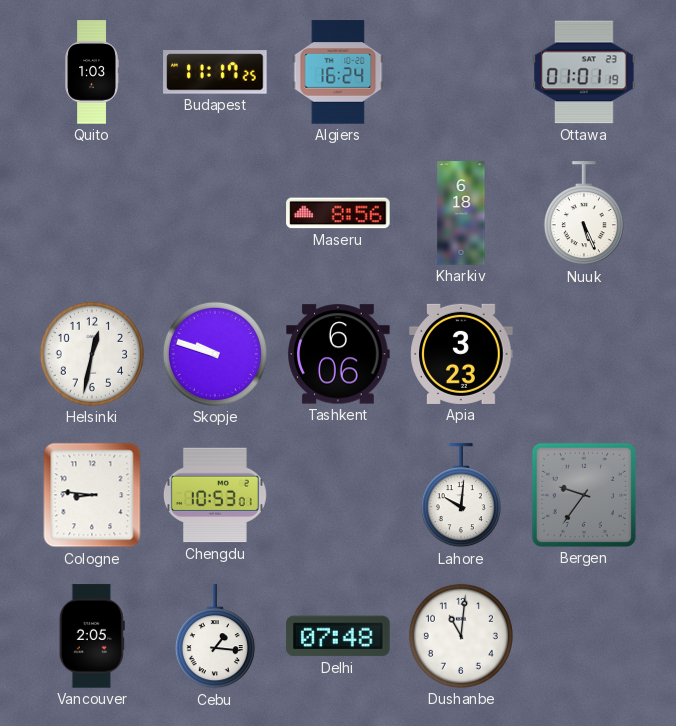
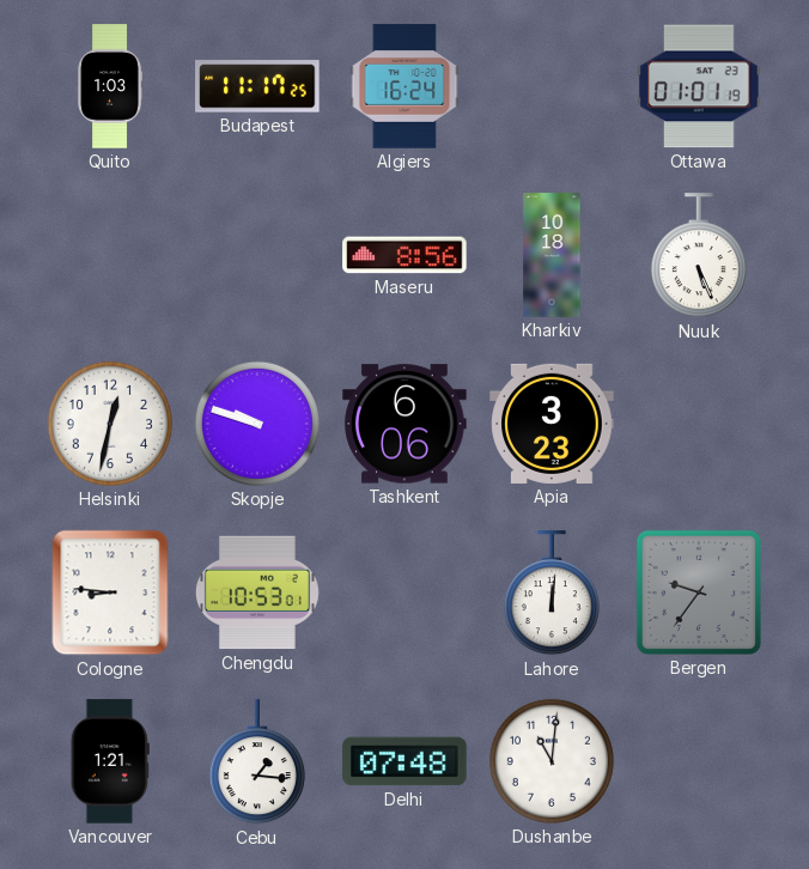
Kharkiv: 6:18 -> 10:18
Lahore: 10:01 -> 12:01
Vancouver: 2:05 -> 1:21
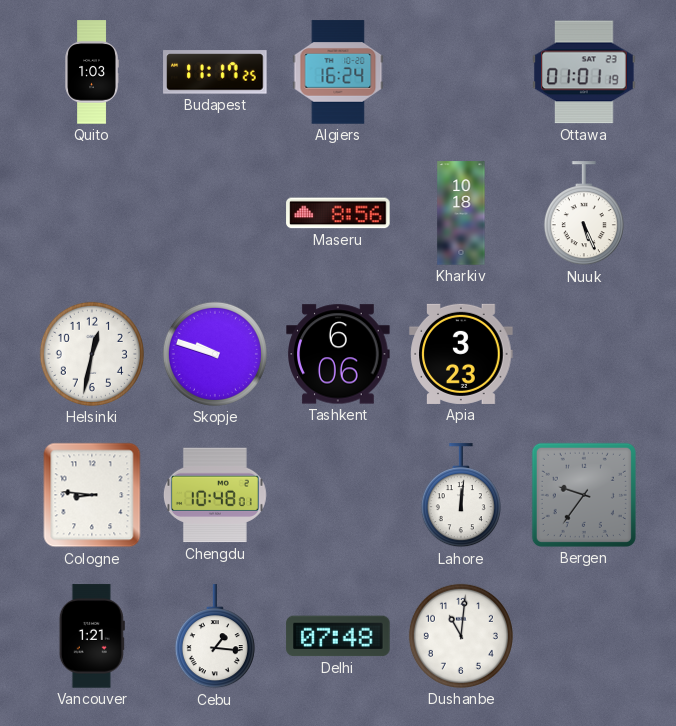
Chengdu: 10:53 -> 10:48
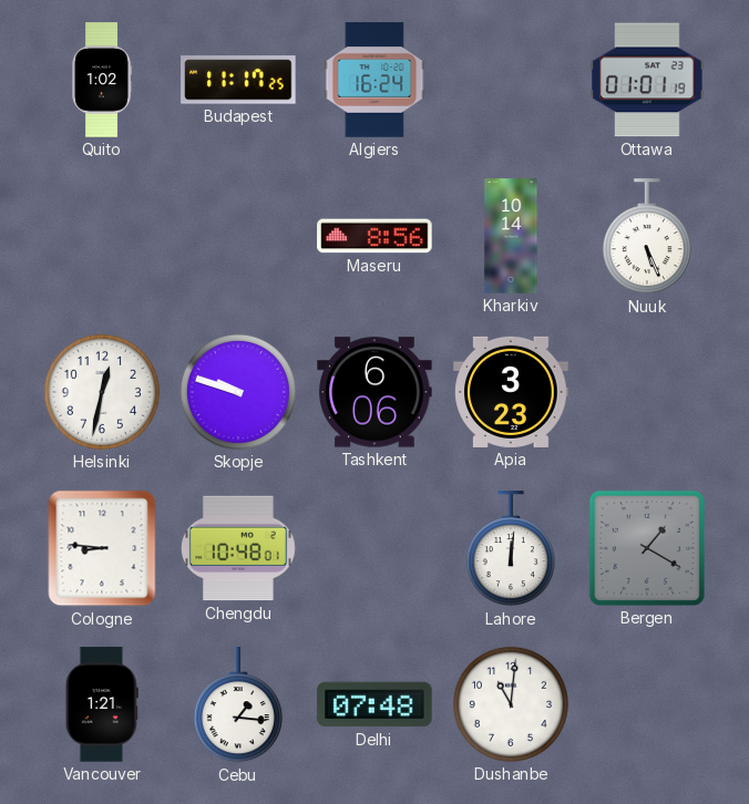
Quito: 1:03 -> 1:02
Kharkiv: 10:18 -> 10:14
Bergen: 9:36 -> 1:20
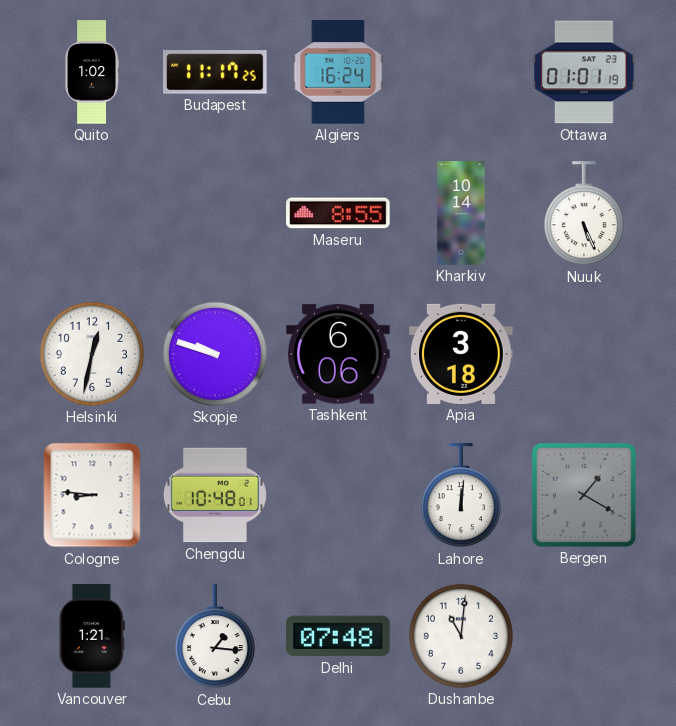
Maseru: 8:56 -> 8:55
Apia: 3:23 -> 3:18
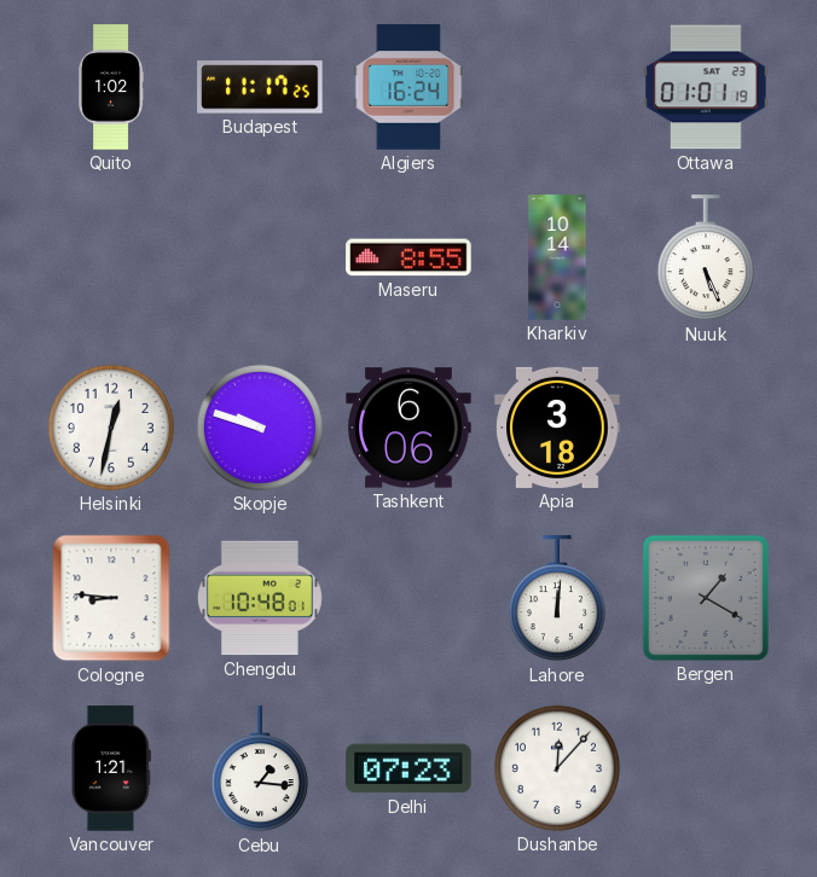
Delhi: 07:48 -> 07:23
Dushanbe: 11:01 -> 12:07
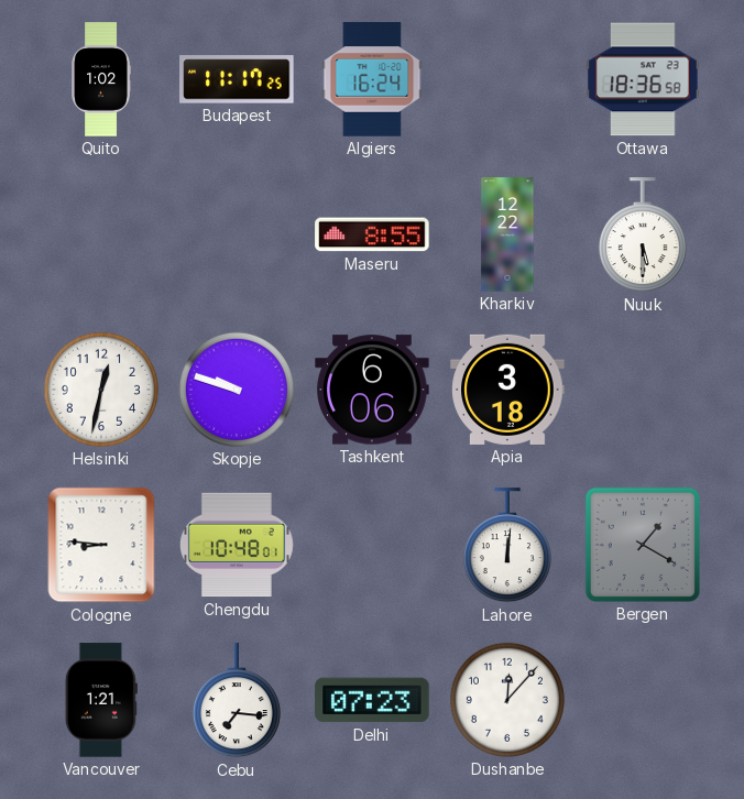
Ottawa: 01:01 -> 18:36
Kharkiv: 10:14 -> 12:22
Nuuk: 5:26 -> 5:30
Cebu: 1:16 -> 7:16
